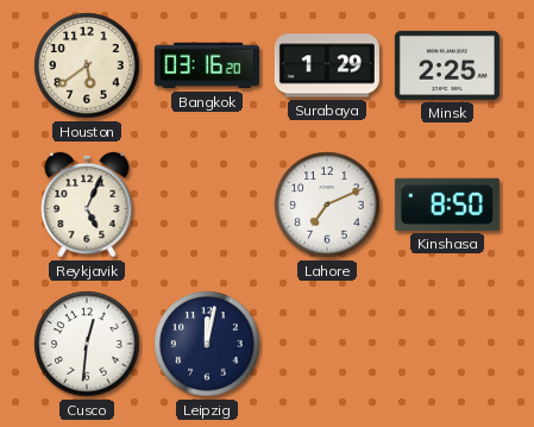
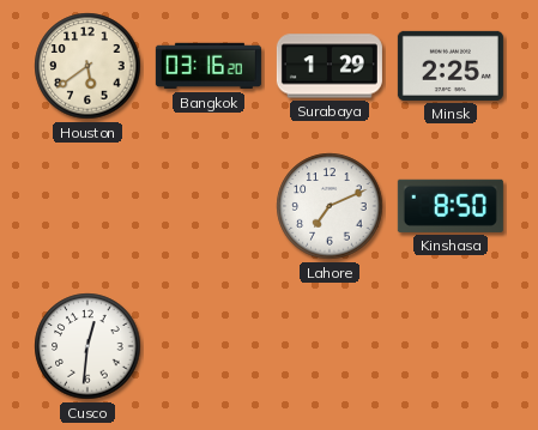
Reykjavik: 5:04 -> none
Leipzig: 12:02 -> none
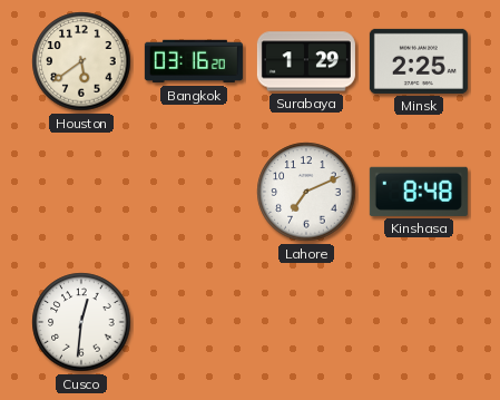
Kinshasa: 8:50 -> 8:48
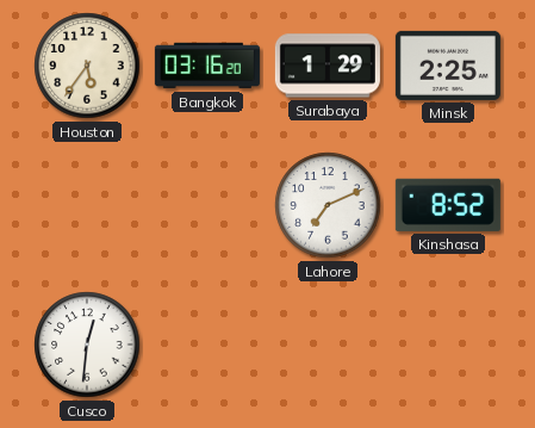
Houston: 5:39 -> 5:36
Kinshasa: 8:48 -> 8:52
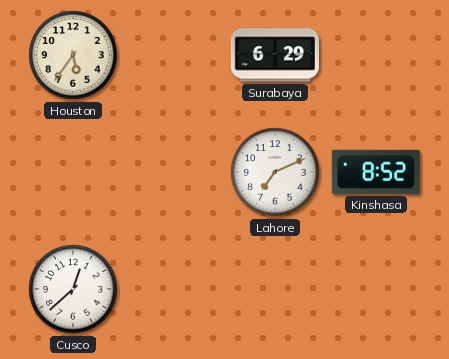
Bangkok: 03:16 -> none
Surabaya: 1:29 -> 6:29
Minsk: 2:25 -> none
Cusco: 12:31 -> 12:38
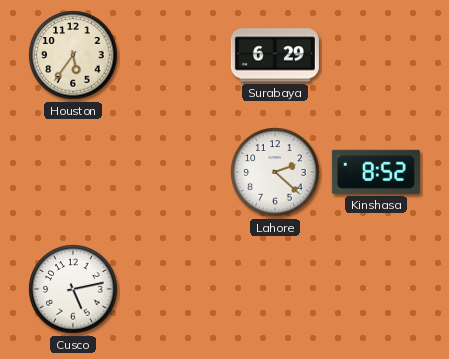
Lahore: 7:11 -> 2:22
Cusco: 12:38 -> 5:13
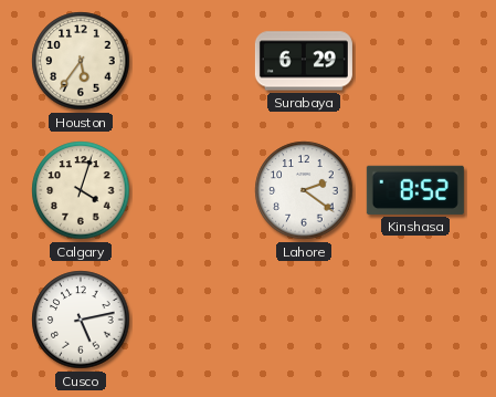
Calgary: none -> 4:03
Lahore: 2:22 -> 2:21
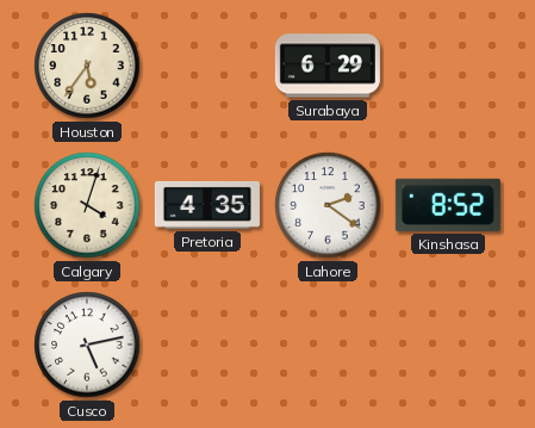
Pretoria: none -> 4:35
